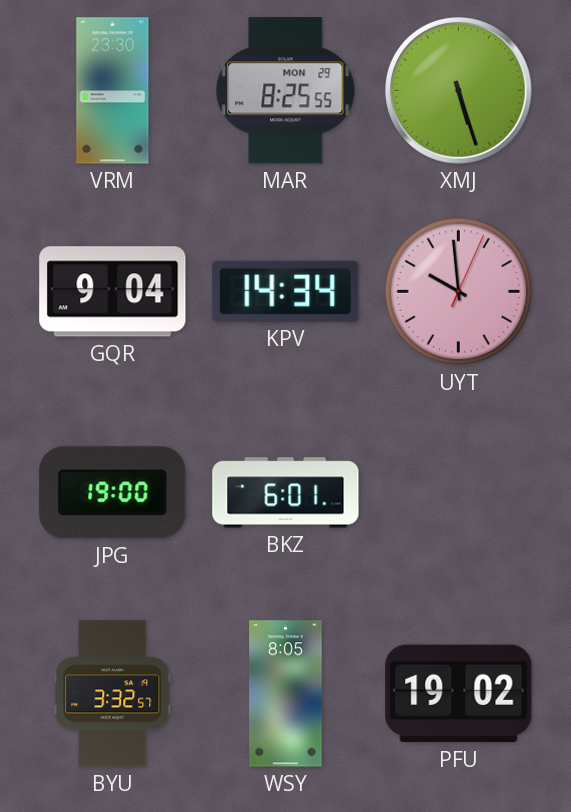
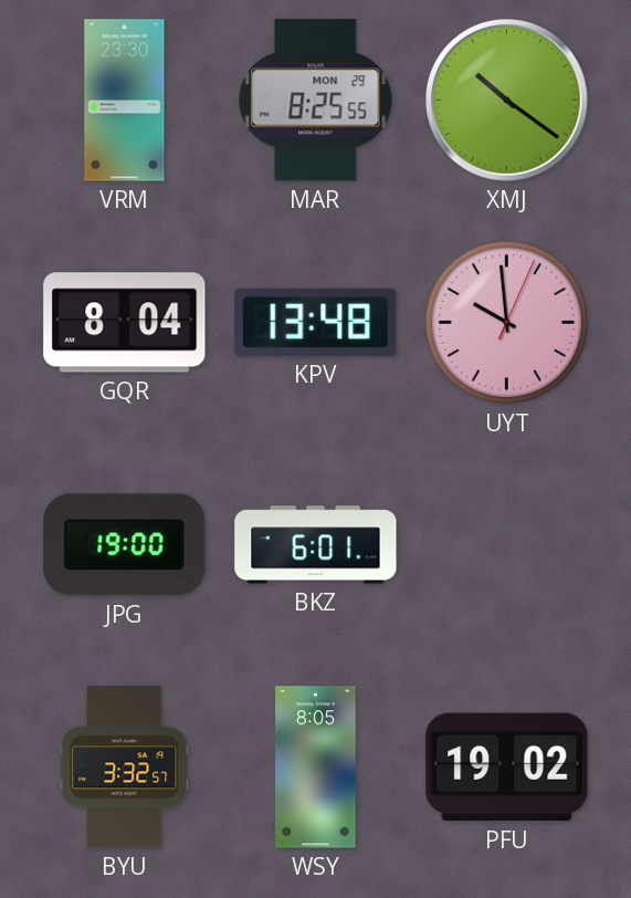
XMJ: 5:27 -> 10:21
GQR: 9:04 -> 8:04
KPV: 14:34 -> 13:48
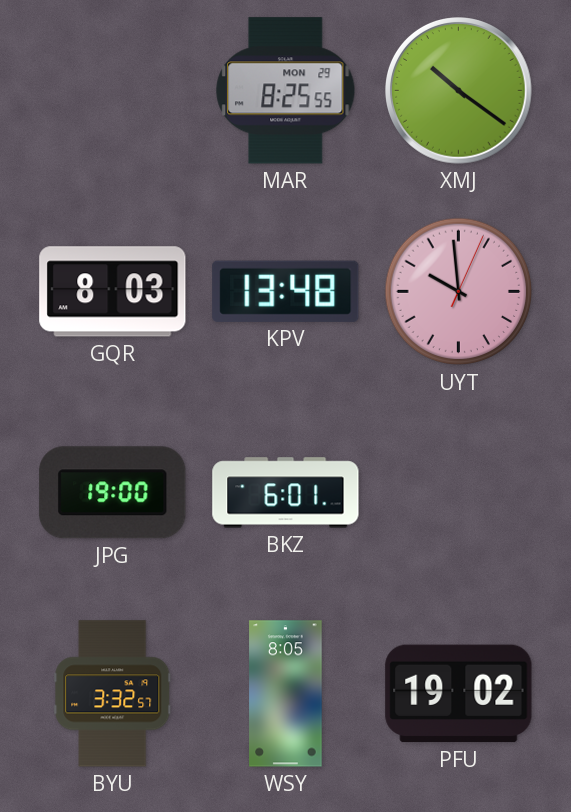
VRM: 23:30 -> none
GQR: 8:04 -> 8:03
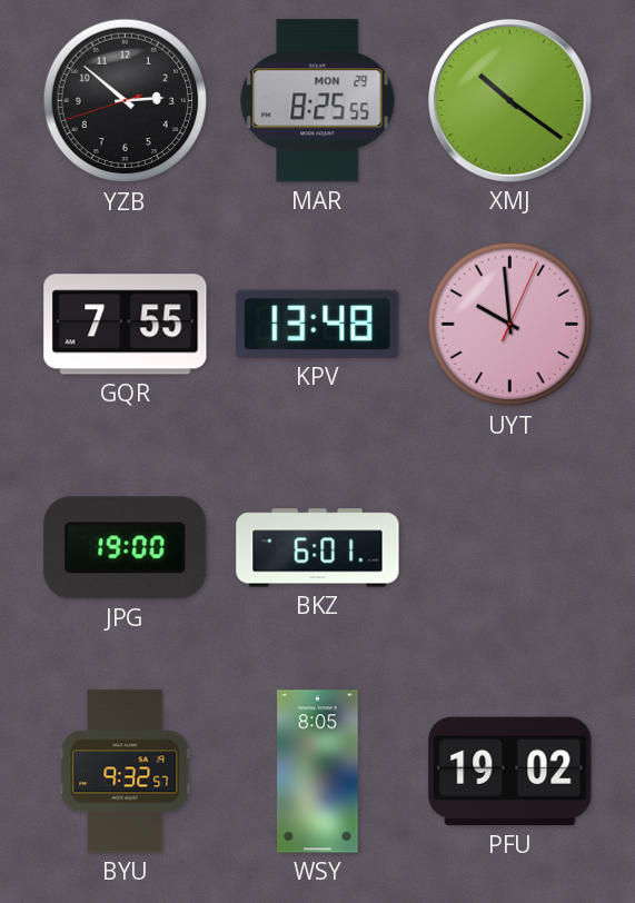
YZB: none -> 2:51
GQR: 8:03 -> 7:55
BYU: 3:32 -> 9:32
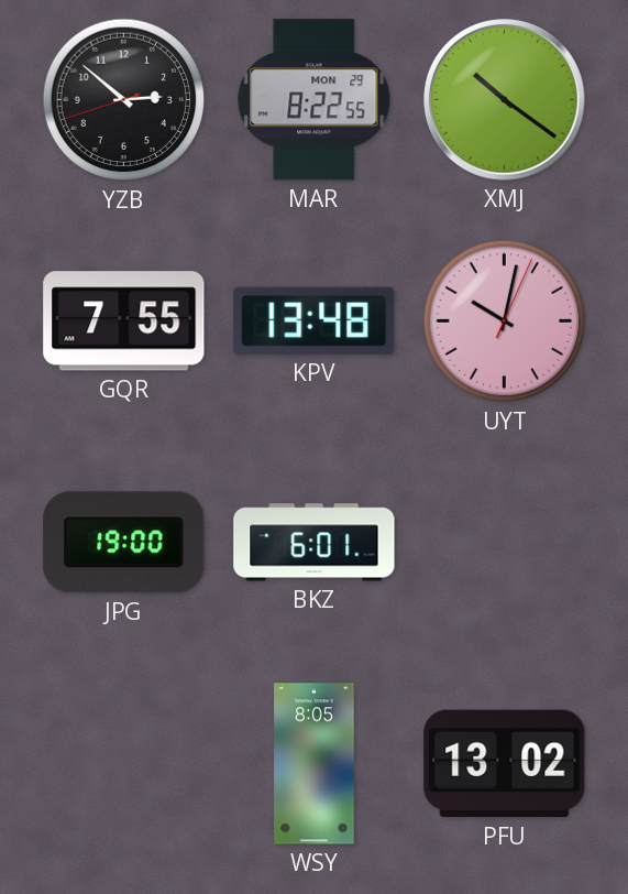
MAR: 8:25 -> 8:22
UYT: 9:59 -> 10:02
BYU: 9:32 -> none
PFU: 19:02 -> 13:02
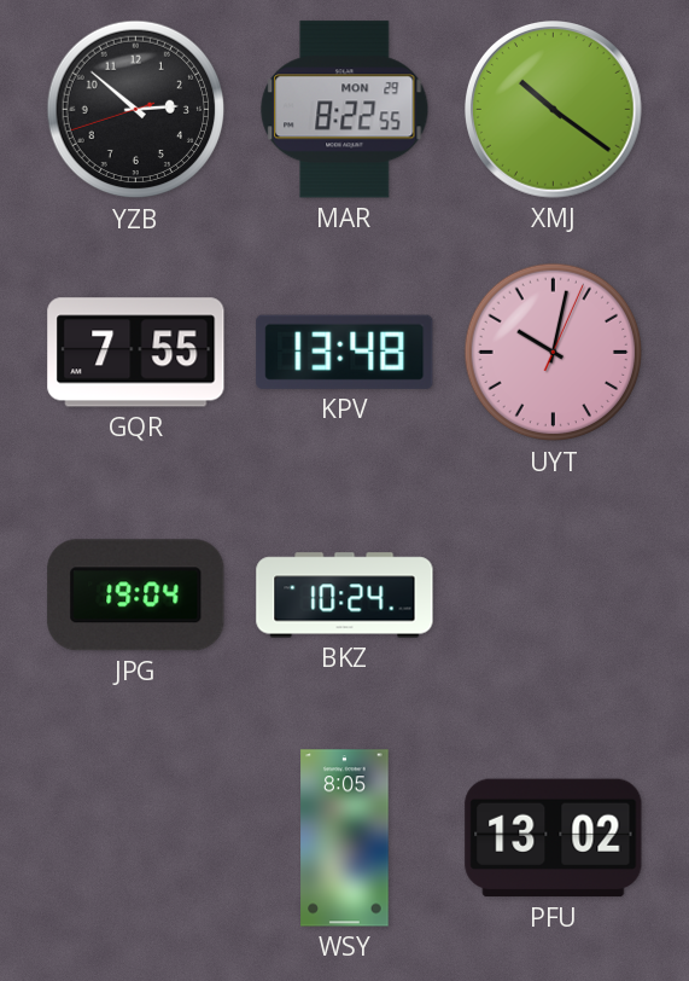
JPG: 19:00 -> 19:04
BKZ: 6:01 -> 10:24
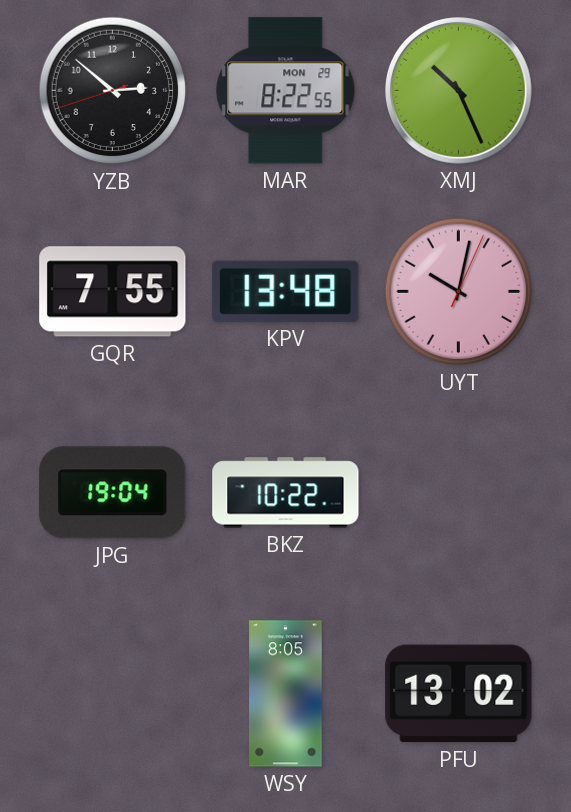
XMJ: 10:21 -> 10:26
BKZ: 10:24 -> 10:22
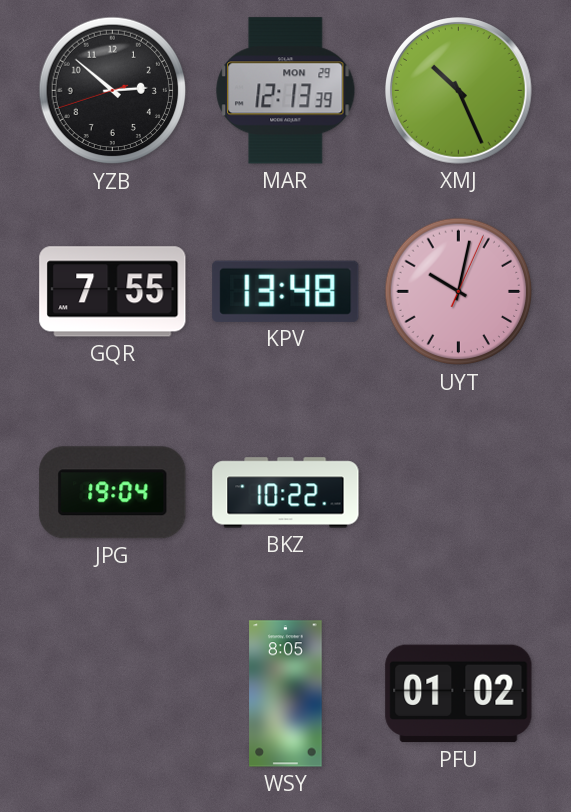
MAR: 8:22 -> 12:13
PFU: 13:02 -> 01:02
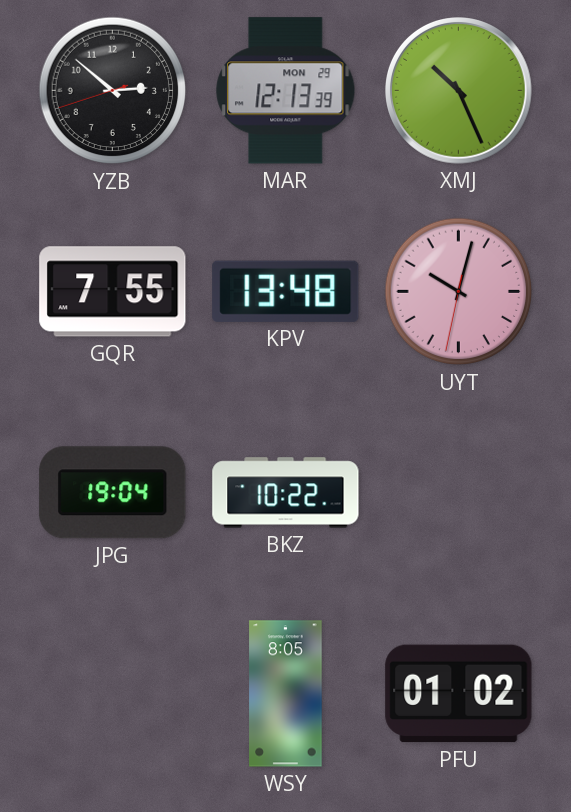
UYT: 10:02:04 -> 10:02:32
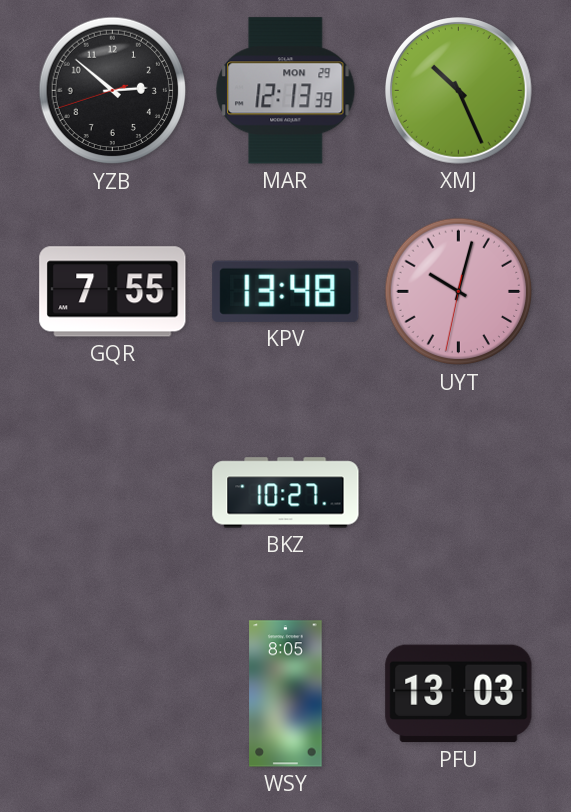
JPG: 19:04 -> none
BKZ: 10:22 -> 10:27
PFU: 01:02 -> 13:03
